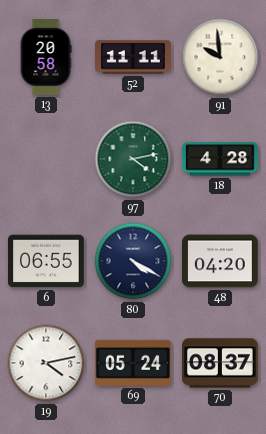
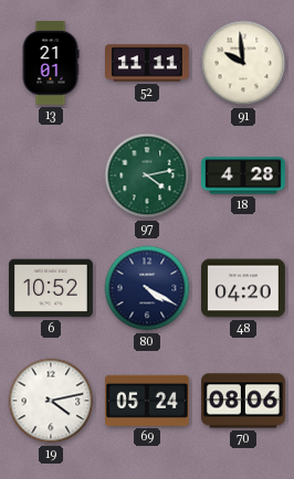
13: 20:58 -> 21:01
6: 06:55 -> 10:52
70: 08:37 -> 08:06
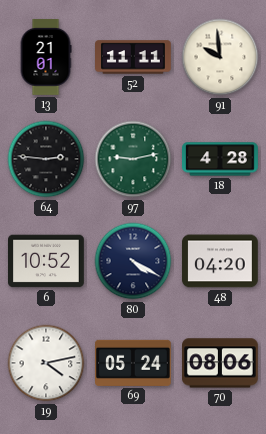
64: none -> 2:46
97: 4:13 -> 9:13
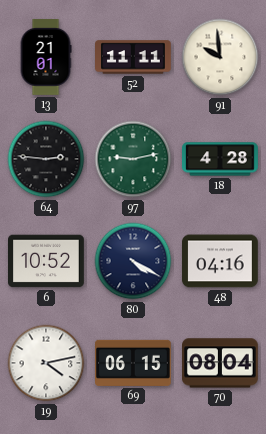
48: 04:20 -> 04:16
69: 05:24 -> 06:15
70: 08:06 -> 08:04
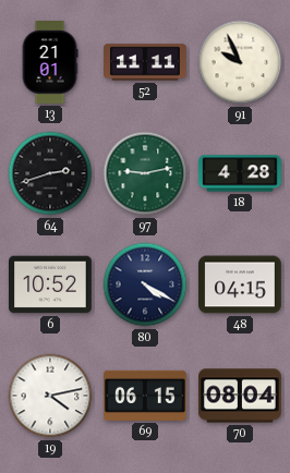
91: 9:59 -> 9:56
64: 2:46 -> 2:42
48: 04:16 -> 04:15
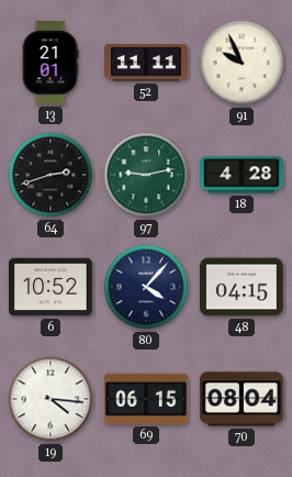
80: 4:20 -> 4:07
19: 4:13 -> 4:16
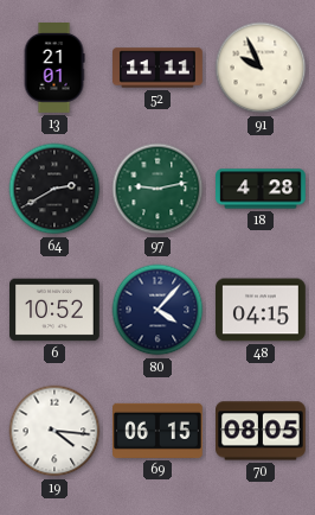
64: 2:42 -> 2:40
70: 08:04 -> 08:05
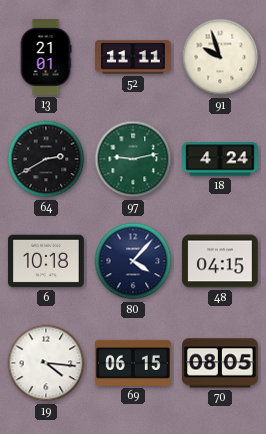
91: 9:56 -> 9:57
18: 4:28 -> 4:24
6: 10:52 -> 10:18
